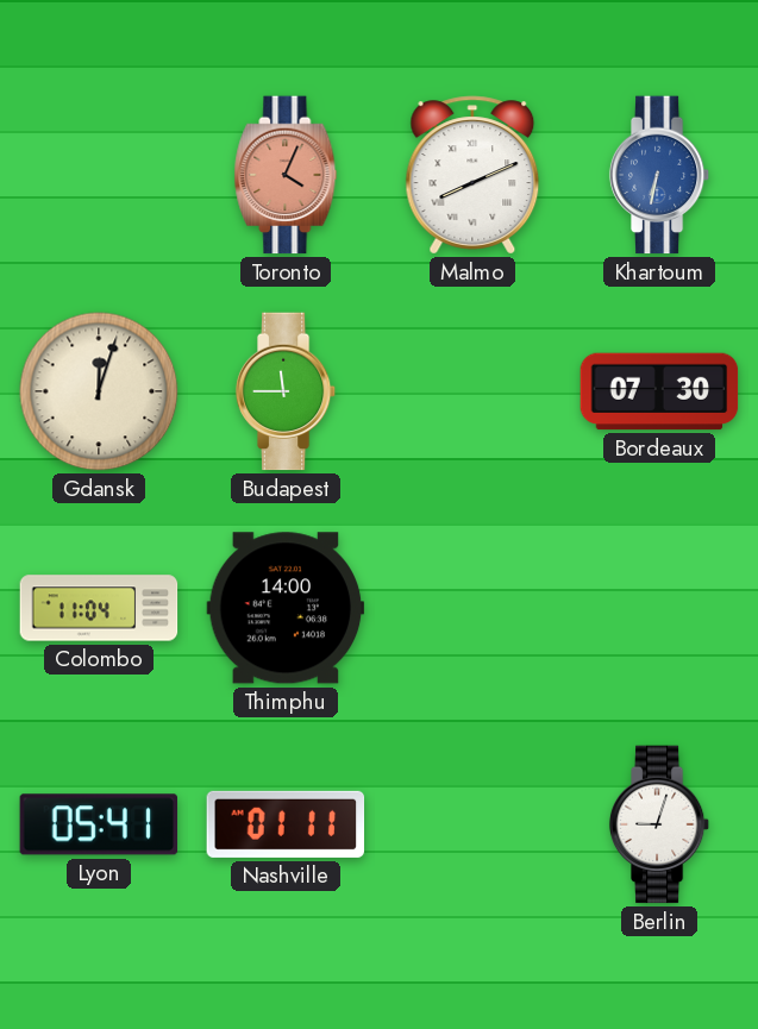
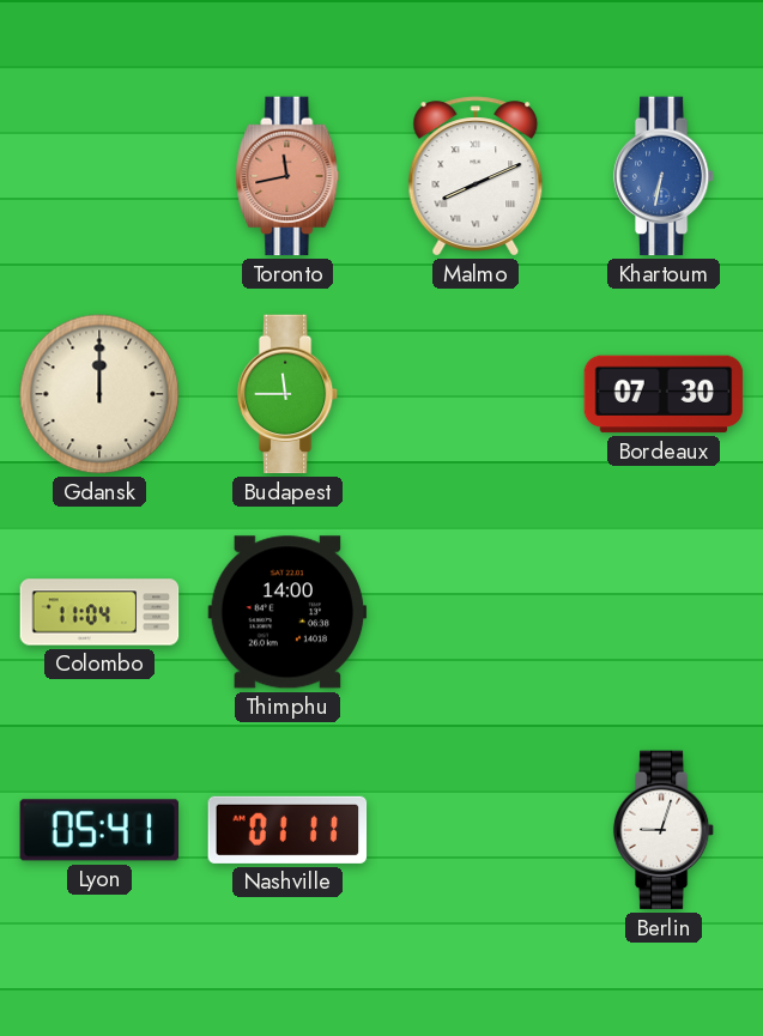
Toronto: 4:04 -> 11:43
Gdansk: 12:03 -> 12:00
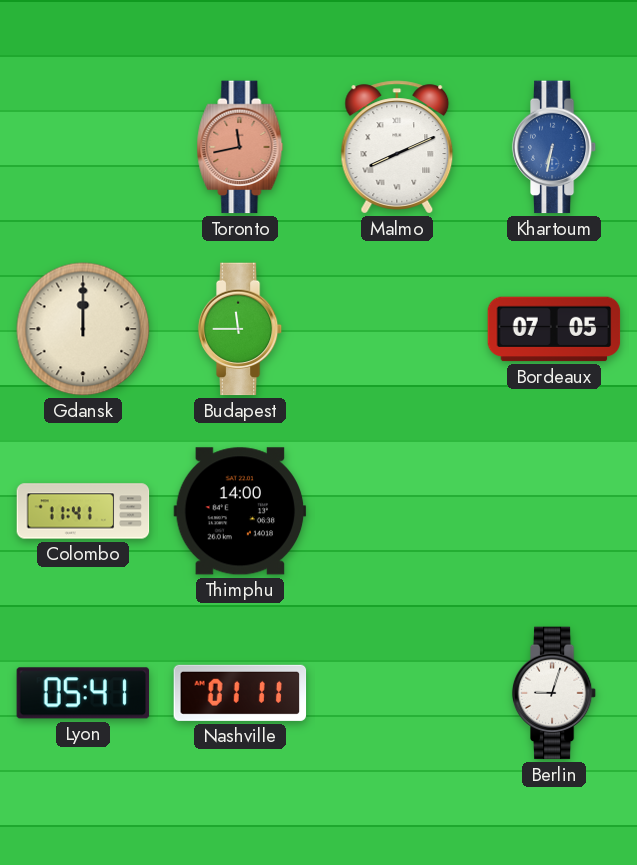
Bordeaux: 07:30 -> 07:05
Colombo: 11:04 -> 11:41
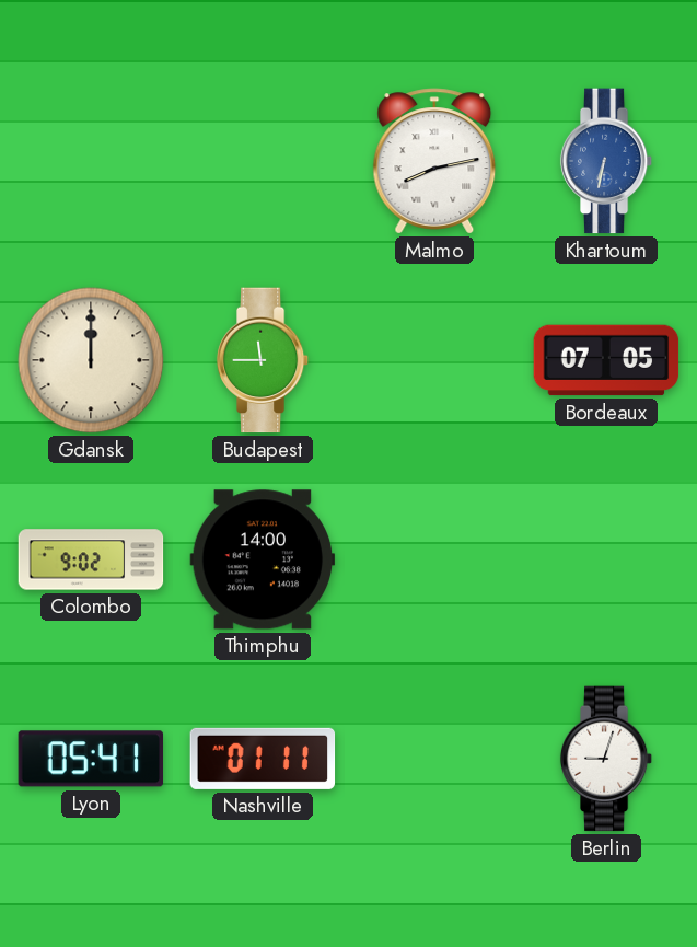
Toronto: 11:43 -> none
Malmo: 8:11 -> 8:13
Colombo: 11:41 -> 9:02
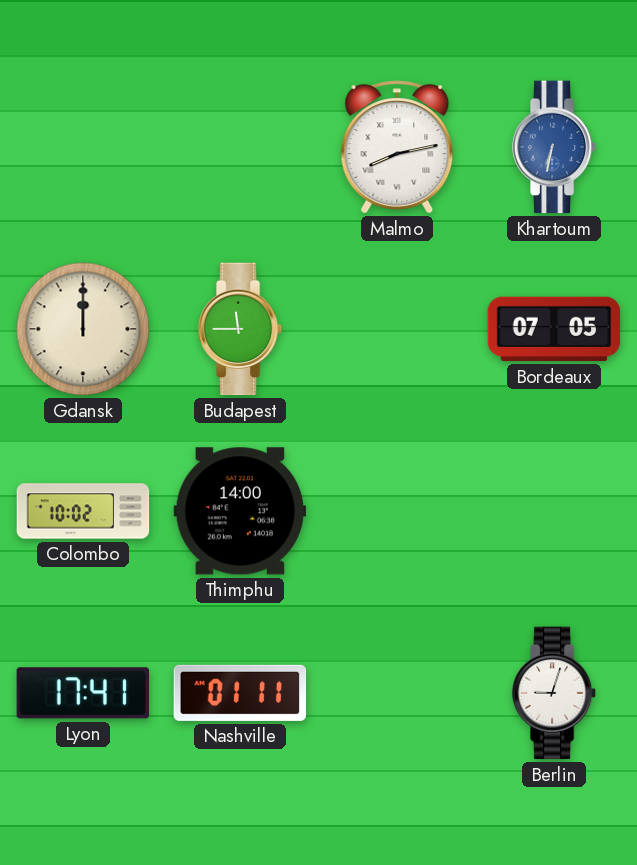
Colombo: 9:02 -> 10:02
Lyon: 05:41 -> 17:41
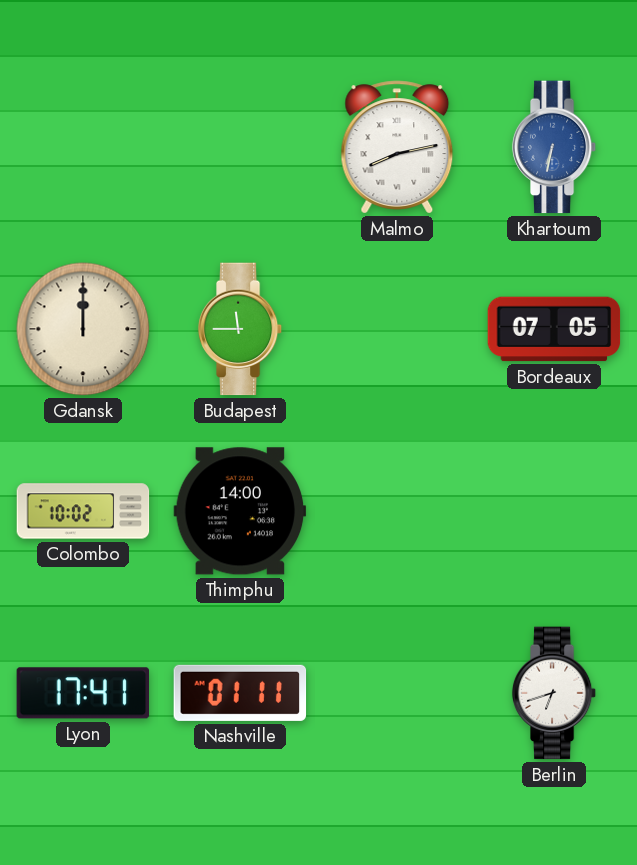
Berlin: 9:03 -> 6:42
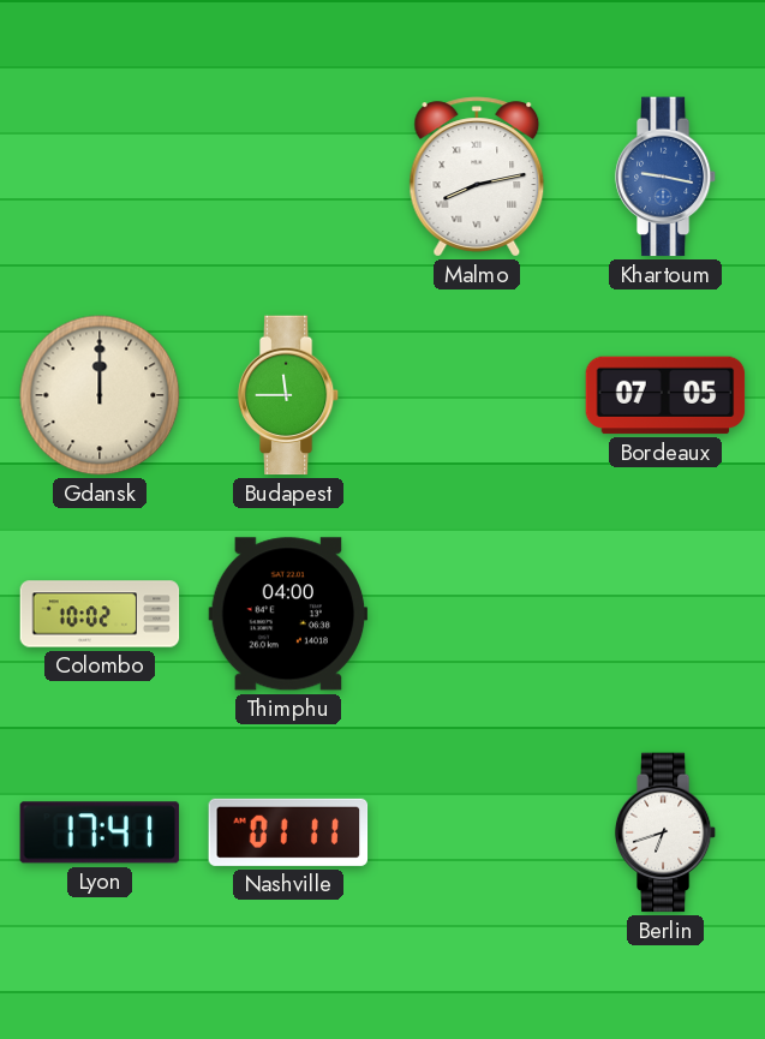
Khartoum: 6:32 -> 9:17
Thimphu: 14:00 -> 04:00
